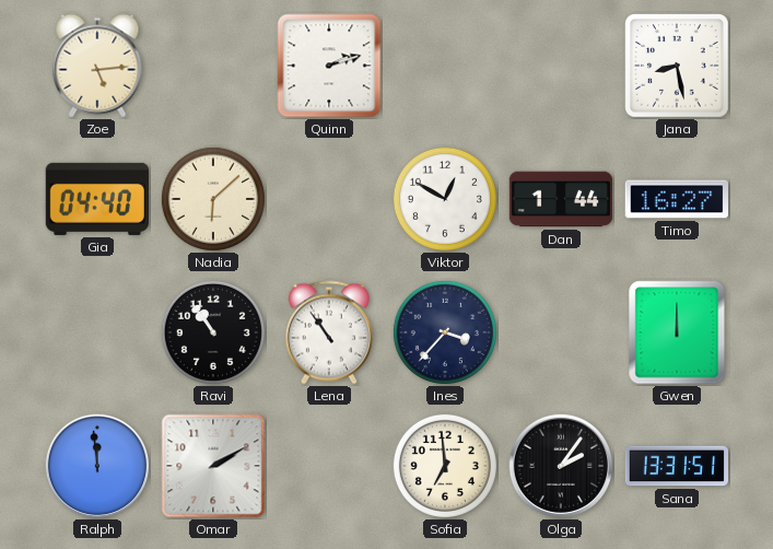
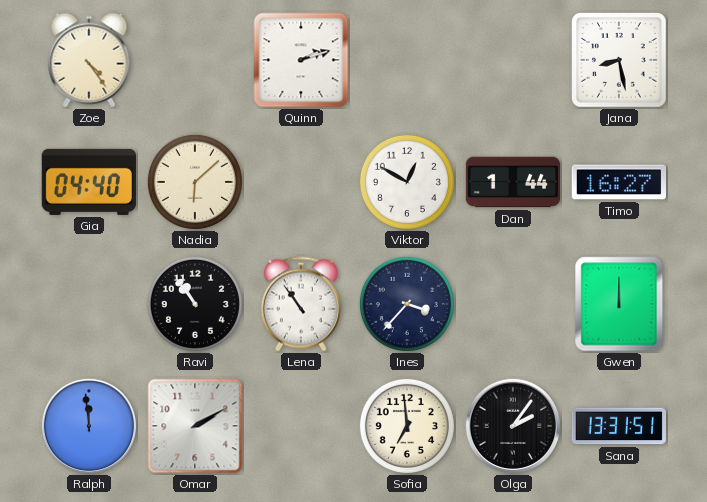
Zoe: 5:14 -> 4:24
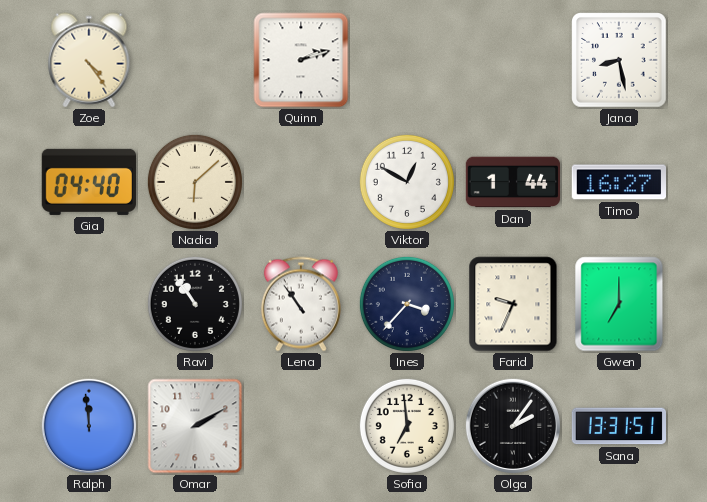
Farid: none -> 9:34
Gwen: 12:00 -> 7:00
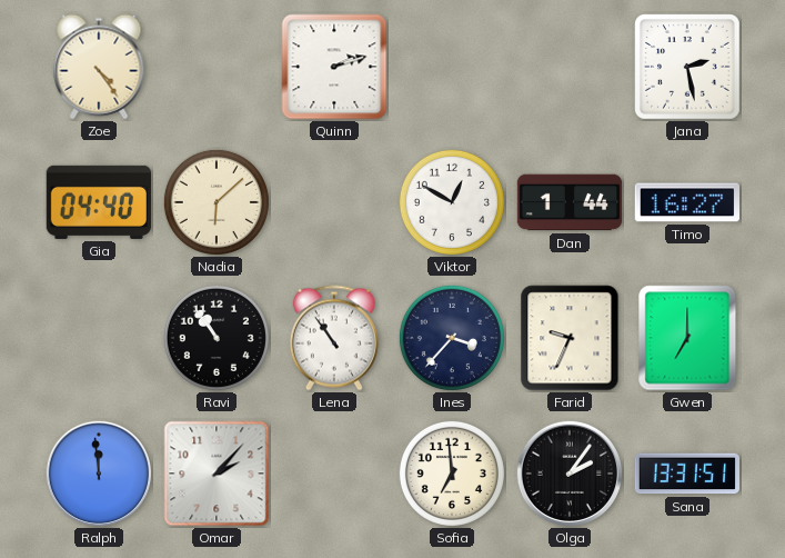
Jana: 8:28 -> 2:28
Omar: 2:10 -> 2:07
